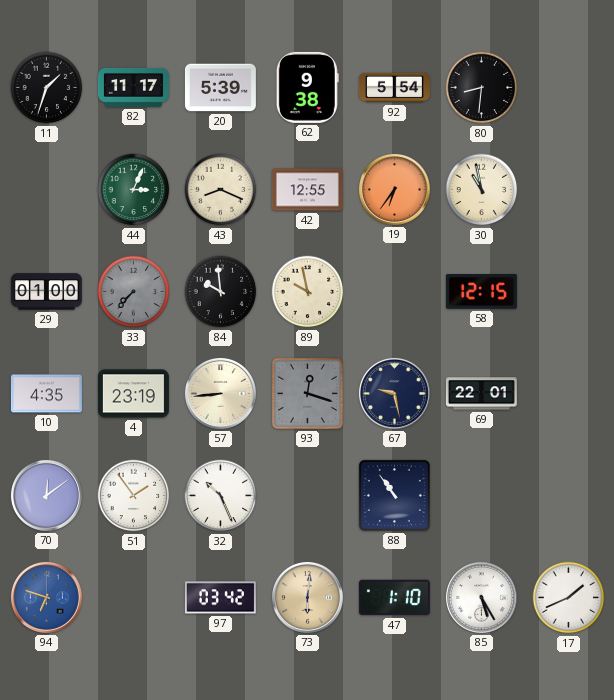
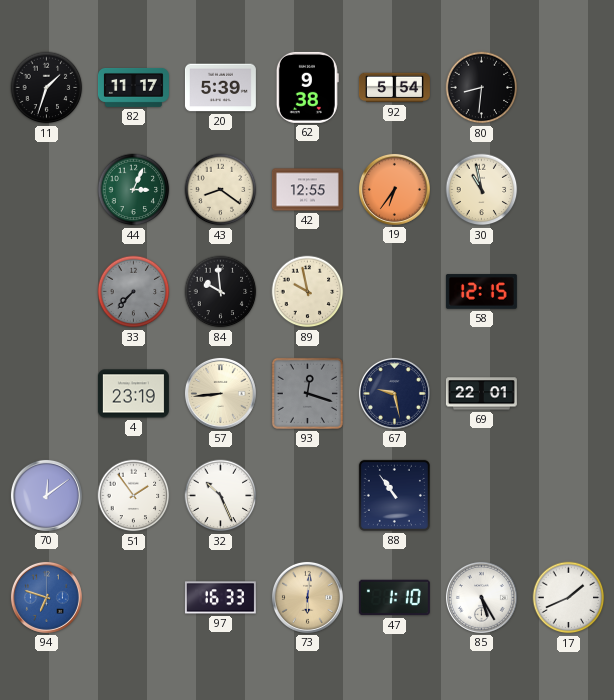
43: 8:19 -> 8:21
29: 01:00 -> none
10: 4:35 -> none
97: 03:42 -> 16:33
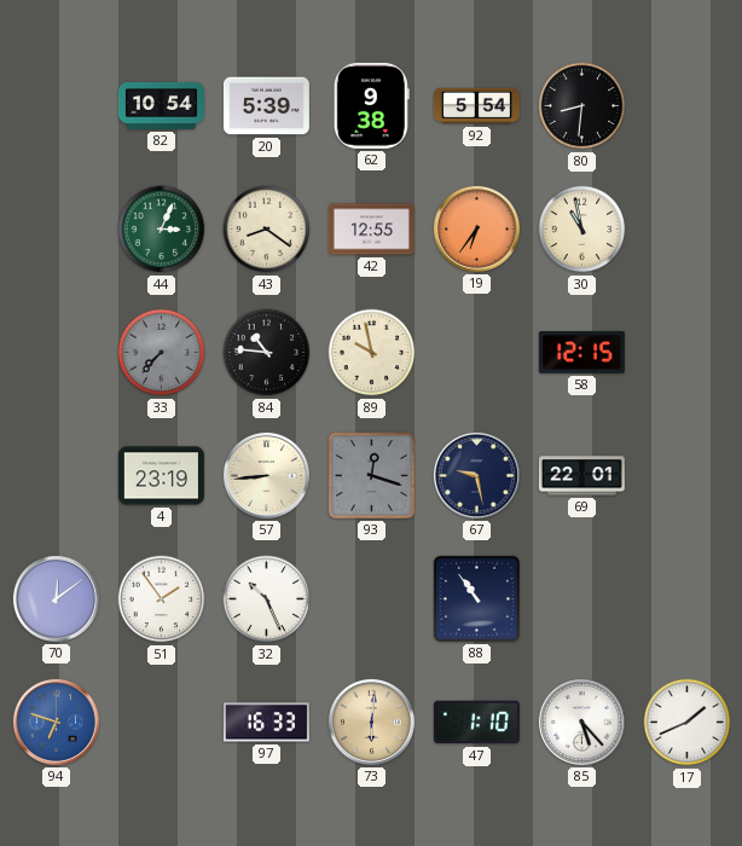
11: 1:33 -> none
82: 11:17 -> 10:54
84: 9:59 -> 10:46
85: 5:25 -> 5:23
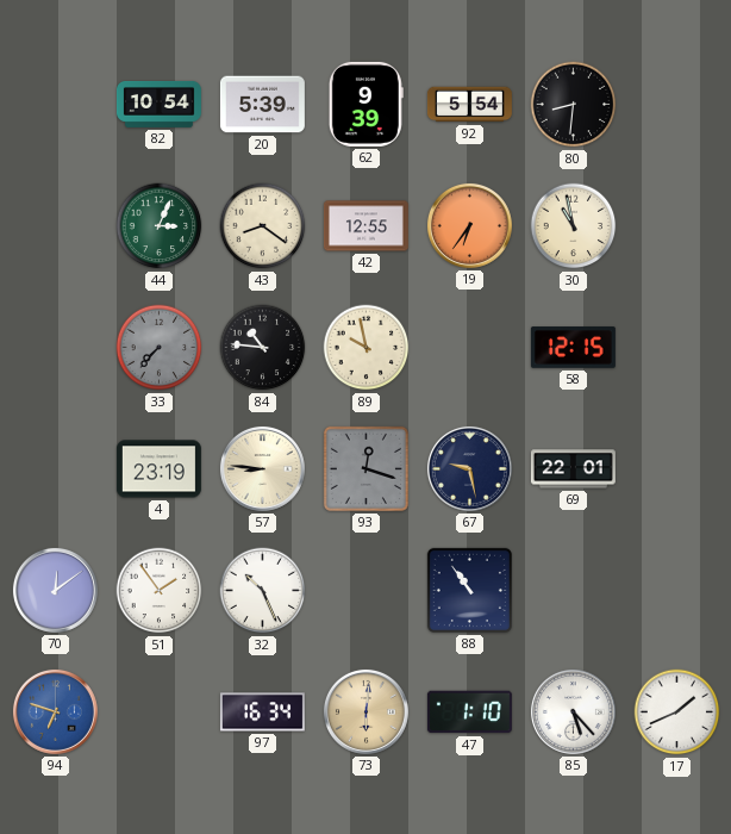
62: 9:38 -> 9:39
57: 8:44 -> 8:46
97: 16:33 -> 16:34
